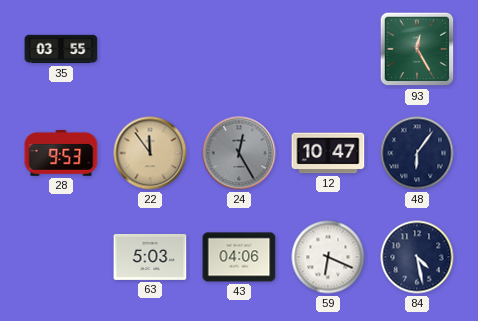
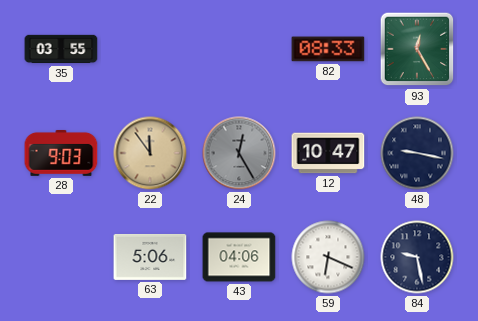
82: none -> 08:33
28: 9:53 -> 9:03
48: 6:06 -> 9:17
63: 5:03 -> 5:06
84: 4:28 -> 9:28
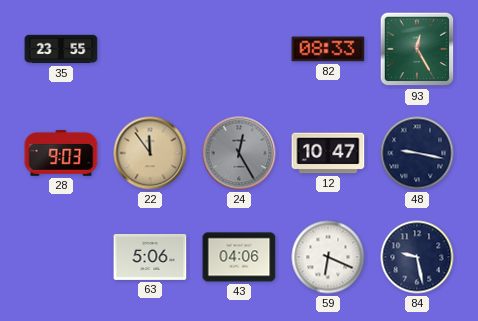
35: 03:55 -> 23:55
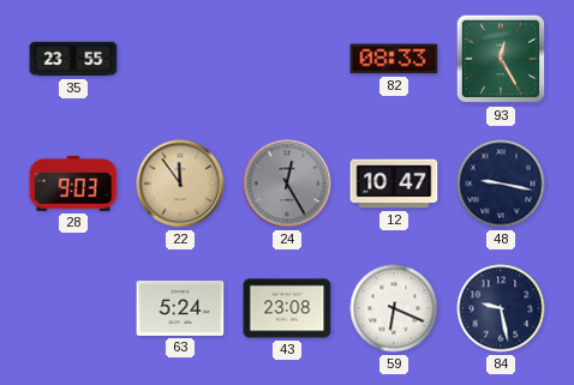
63: 5:06 -> 5:24
43: 04:06 -> 23:08
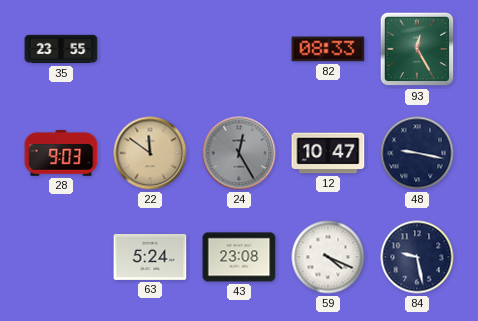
22: 11:54 -> 11:51
59: 6:19 -> 4:19
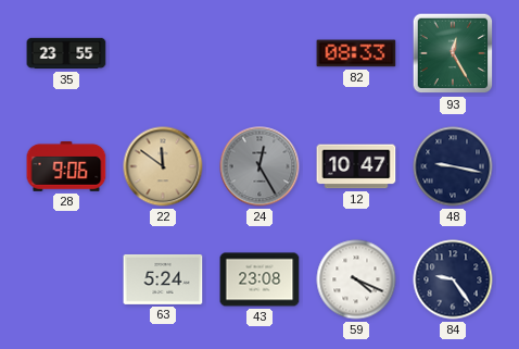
28: 9:03 -> 9:06
84: 9:28 -> 9:24
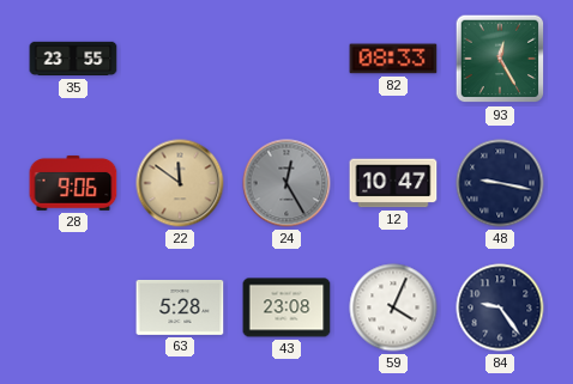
63: 5:24 -> 5:28
59: 4:19 -> 4:04
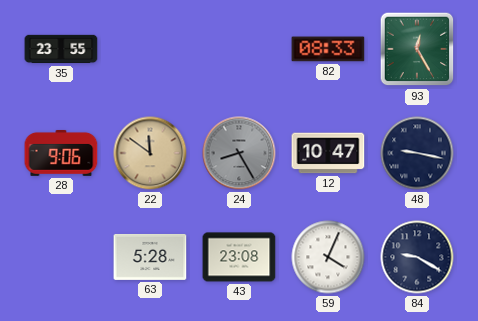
24: 12:25 -> 8:25
84: 9:24 -> 9:20
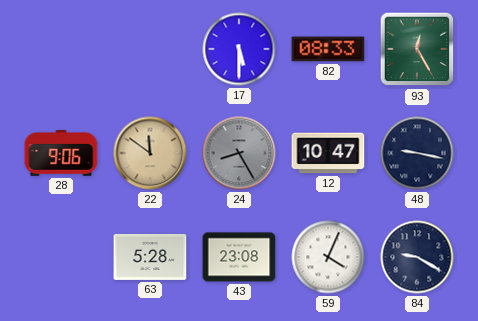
35: 23:55 -> none
17: none -> 5:30
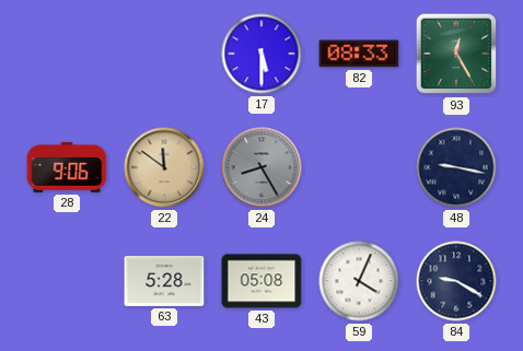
12: 10:47 -> none
43: 23:08 -> 05:08
